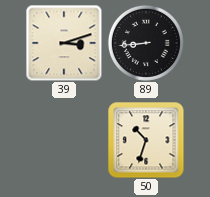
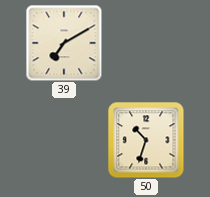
39: 3:12 -> 7:10
89: 8:44 -> none
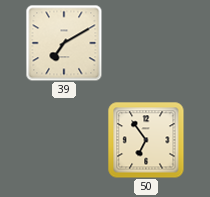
50: 10:33 -> 6:54
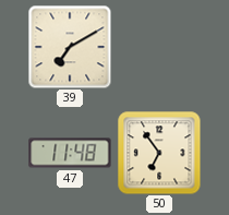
47: none -> 11:48
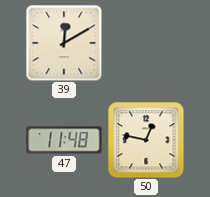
39: 7:10 -> 12:10
50: 6:54 -> 12:47
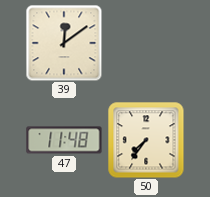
39: 12:10 -> 12:09
50: 12:47 -> 7:36
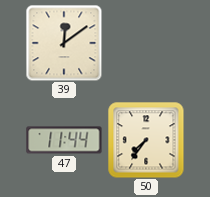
47: 11:48 -> 11:44
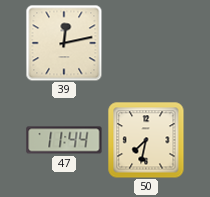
39: 12:09 -> 12:13
50: 7:36 -> 7:32
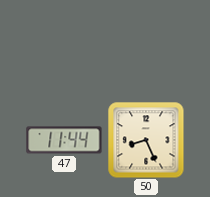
39: 12:13 -> none
50: 7:32 -> 8:26
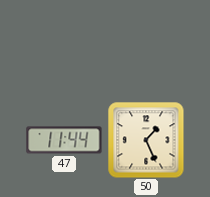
50: 8:26 -> 1:26
